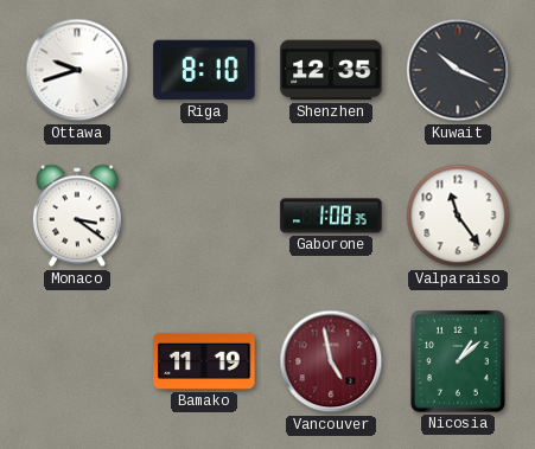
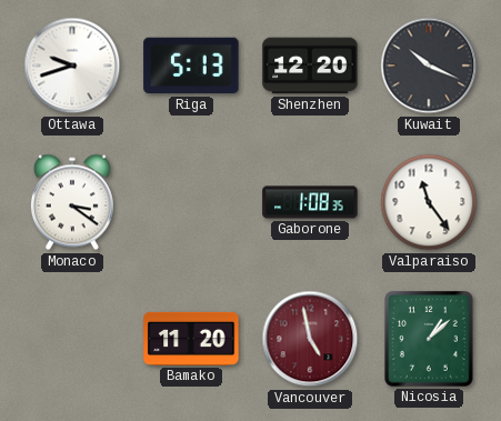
Riga: 8:10 -> 5:13
Shenzhen: 12:35 -> 12:20
Bamako: 11:19 -> 11:20
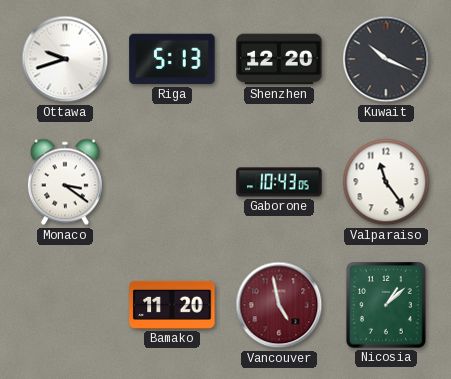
Gaborone: 1:08 -> 10:43
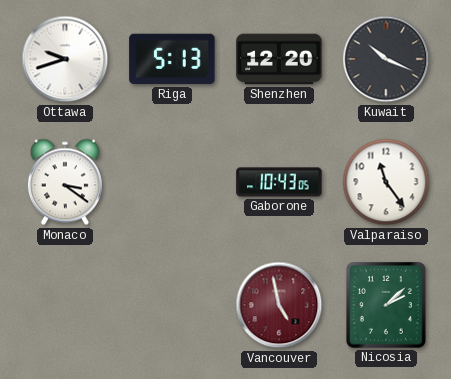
Bamako: 11:20 -> none
Nicosia: 1:08 -> 2:08
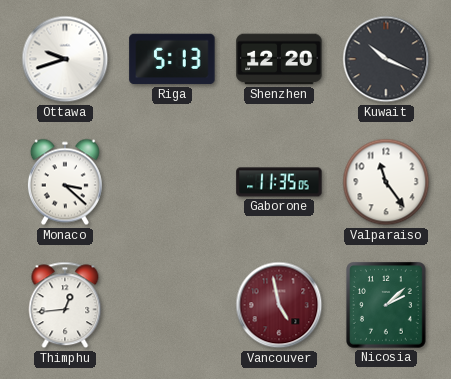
Monaco: 3:21 -> 3:22
Gaborone: 10:43 -> 11:35
Thimphu: none -> 12:44
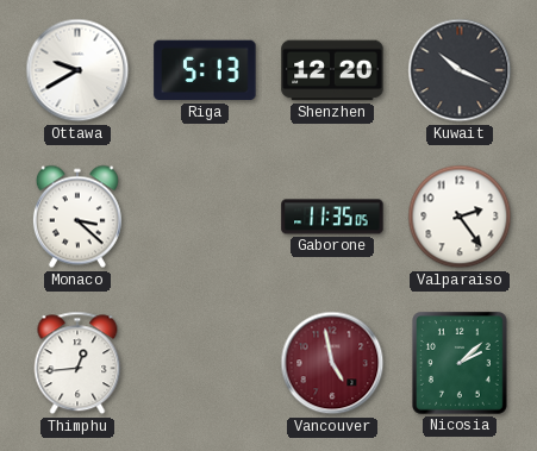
Ottawa: 9:42 -> 9:40
Valparaiso: 11:24 -> 2:24
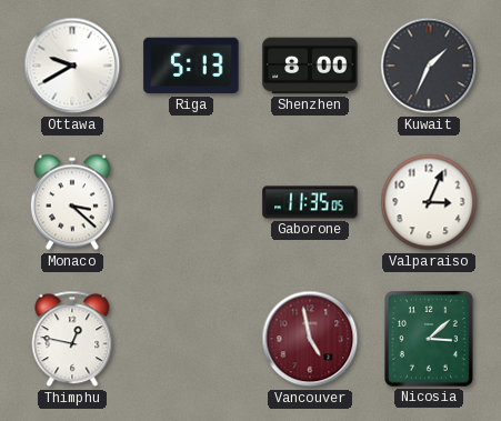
Shenzhen: 12:20 -> 8:00
Kuwait: 10:19 -> 1:34
Valparaiso: 2:24 -> 3:04
Thimphu: 12:44 -> 12:47
Nicosia: 2:08 -> 3:08
